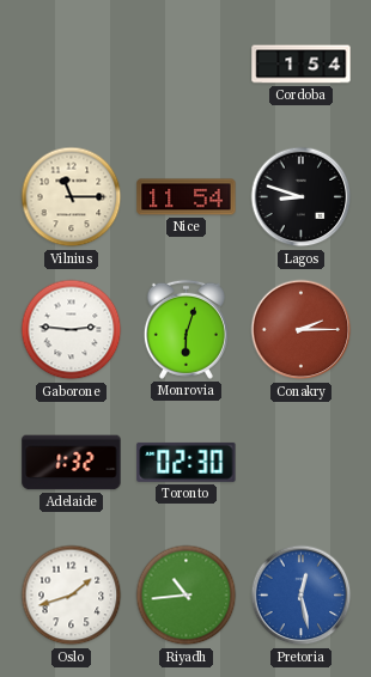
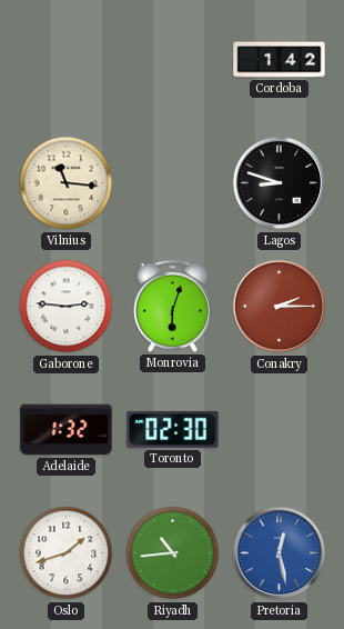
Cordoba: 1:54 -> 1:42
Vilnius: 11:15 -> 11:16
Nice: 11:54 -> none
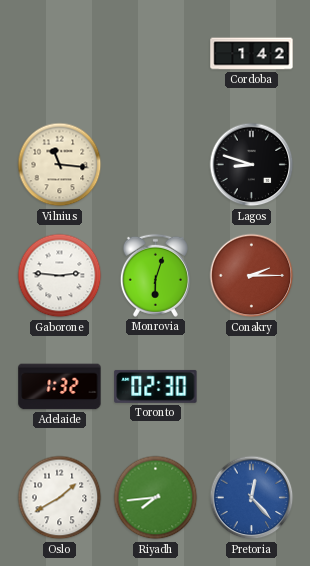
Oslo: 1:42 -> 1:40
Riyadh: 10:44 -> 7:44
Pretoria: 12:28 -> 12:23
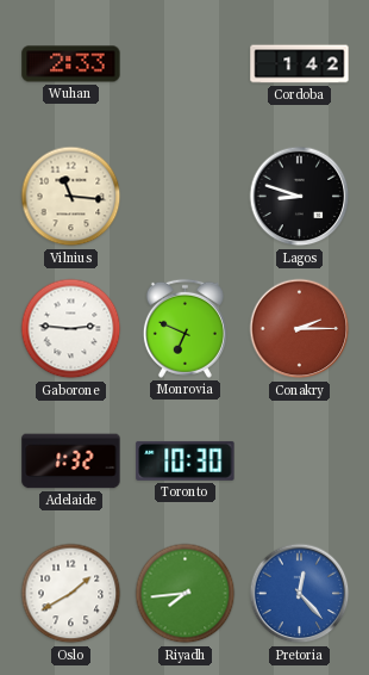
Wuhan: none -> 2:33
Monrovia: 6:03 -> 6:49
Toronto: 02:30 -> 10:30
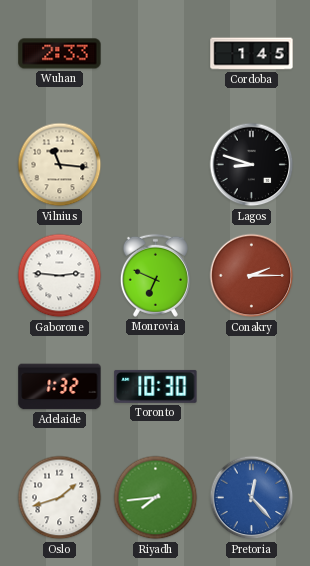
Cordoba: 1:42 -> 1:45
Oslo: 1:40 -> 1:42
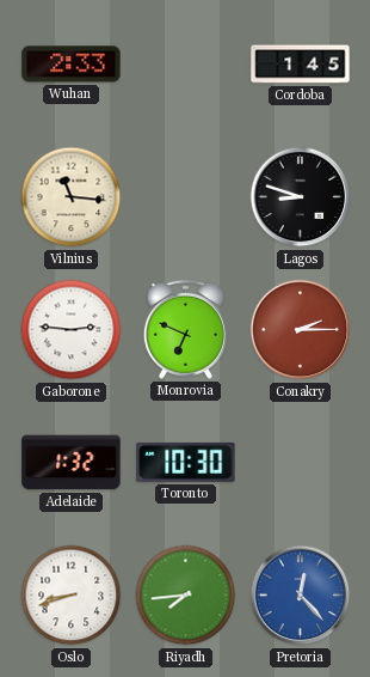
Oslo: 1:42 -> 8:42
